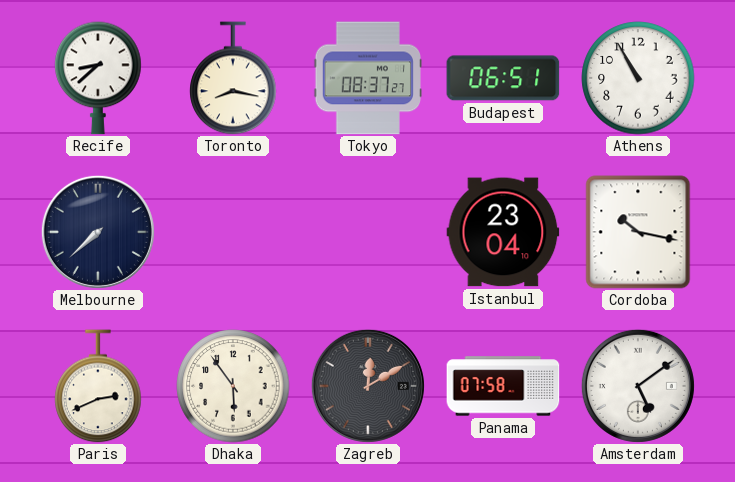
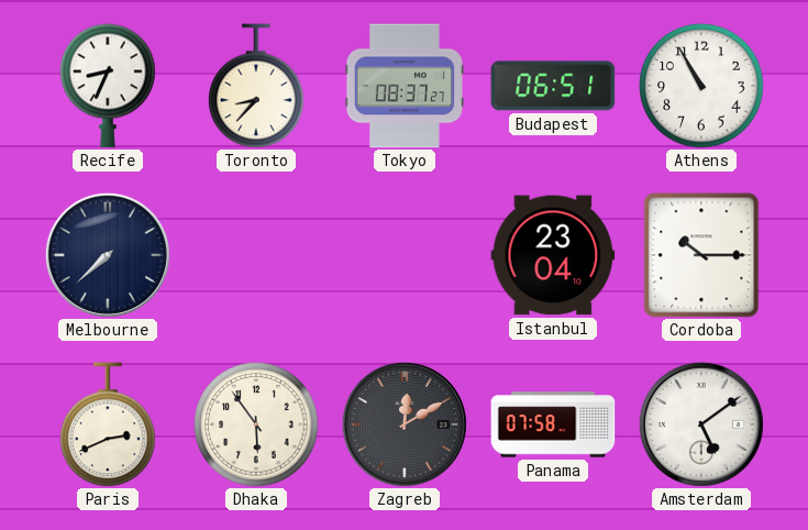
Recife: 8:38 -> 8:34
Toronto: 8:17 -> 8:37
Cordoba: 10:17 -> 10:15
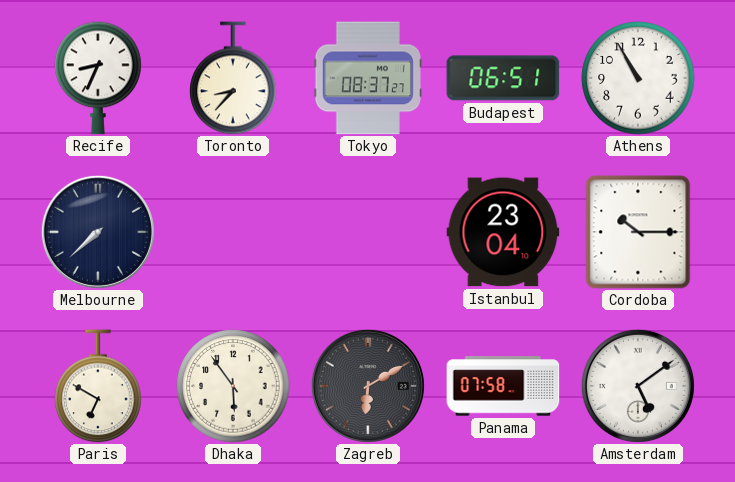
Paris: 2:41 -> 6:50
Zagreb: 12:10 -> 6:10
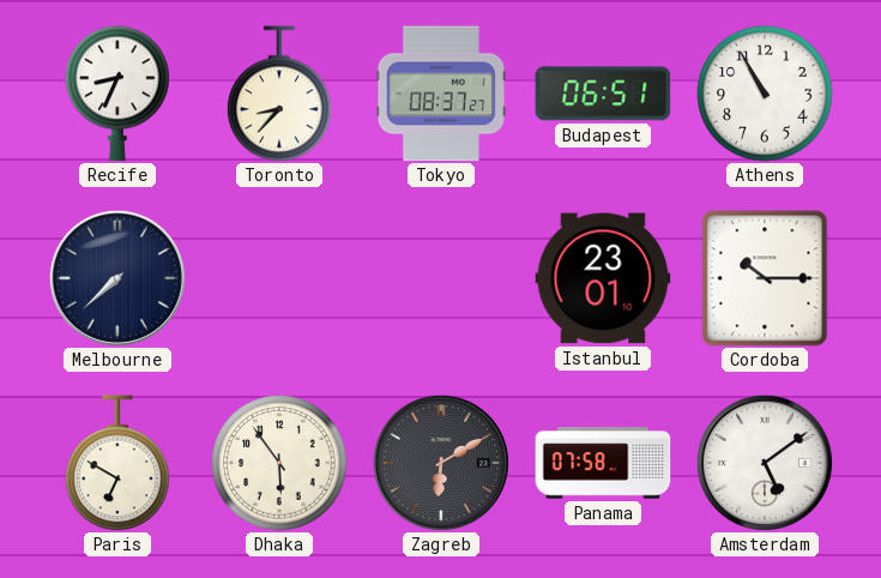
Istanbul: 23:04 -> 23:01
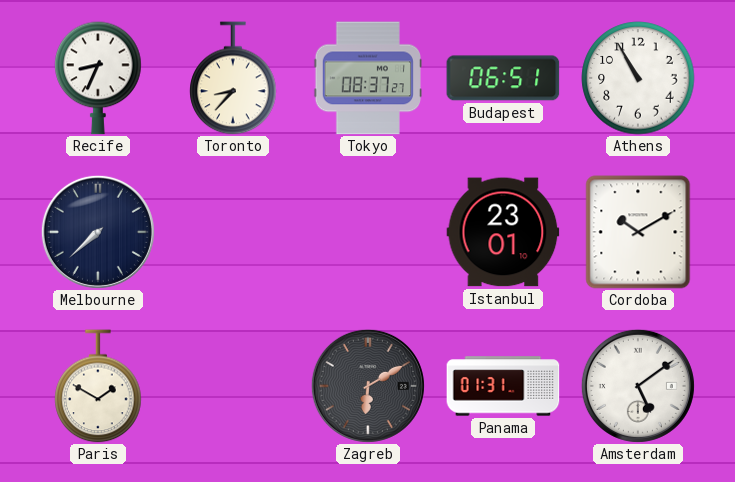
Cordoba: 10:15 -> 10:10
Paris: 6:50 -> 1:50
Dhaka: 5:54 -> none
Panama: 07:58 -> 01:31
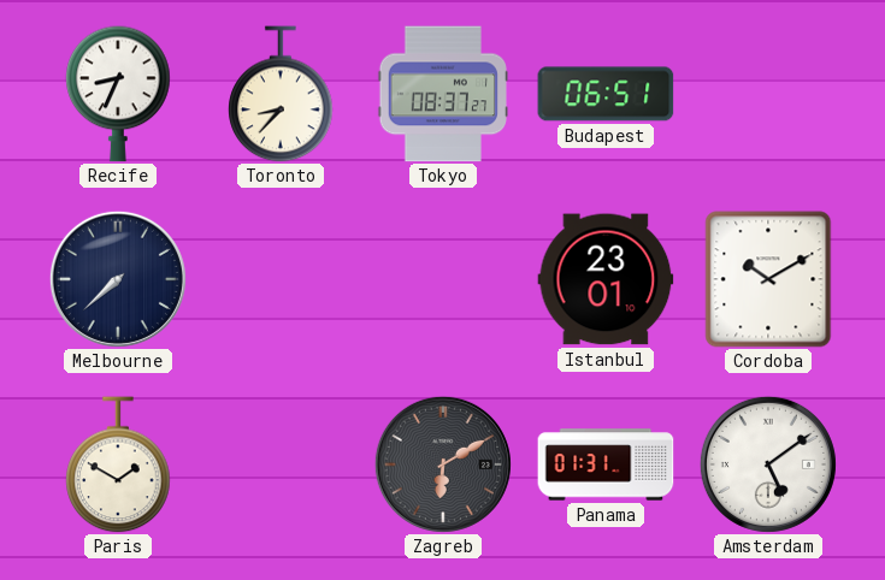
Athens: 10:55 -> none
